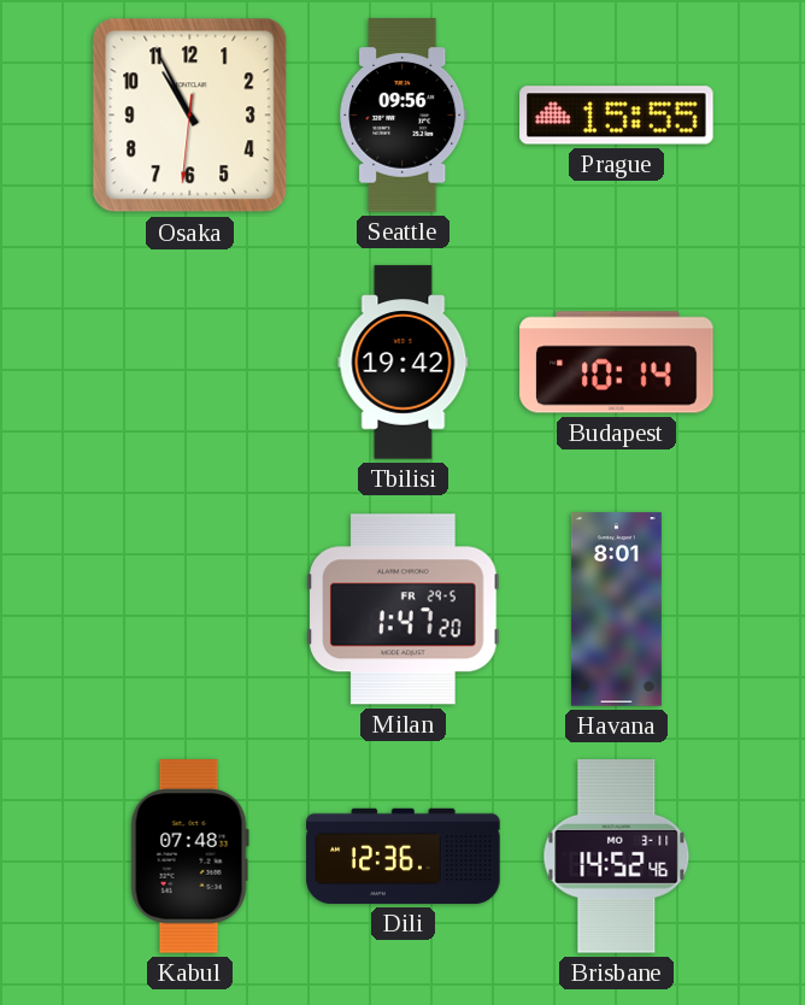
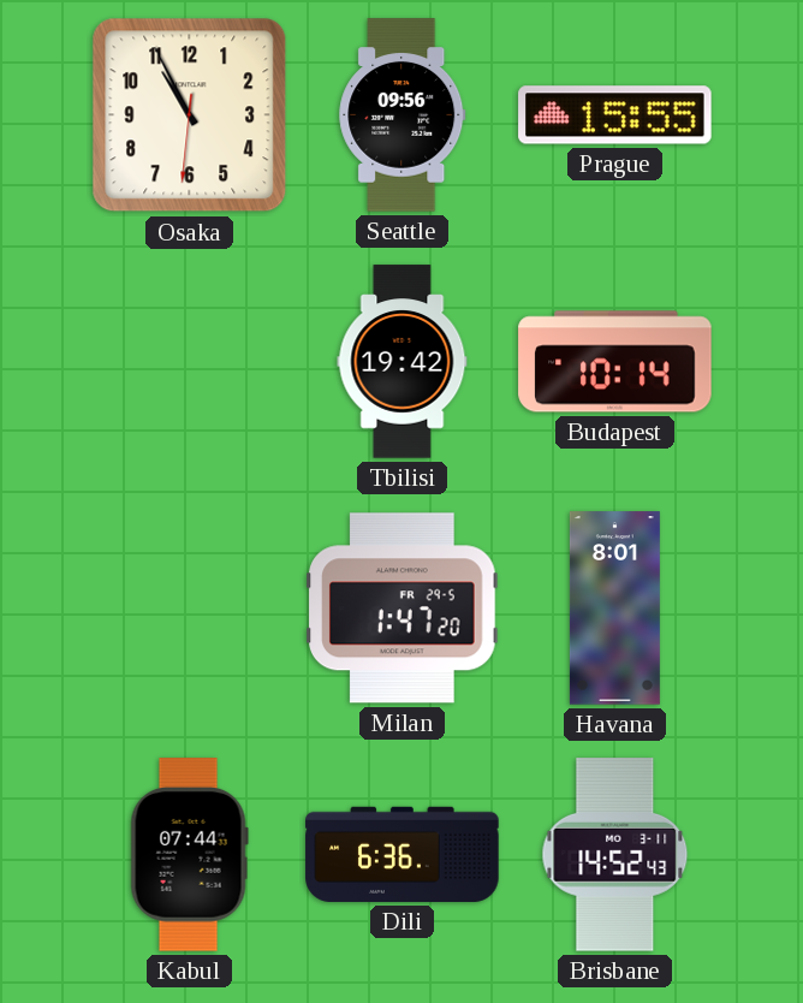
Kabul: 07:48 -> 07:44
Dili: 12:36 -> 6:36
Brisbane: 14:52:46 -> 14:52:43
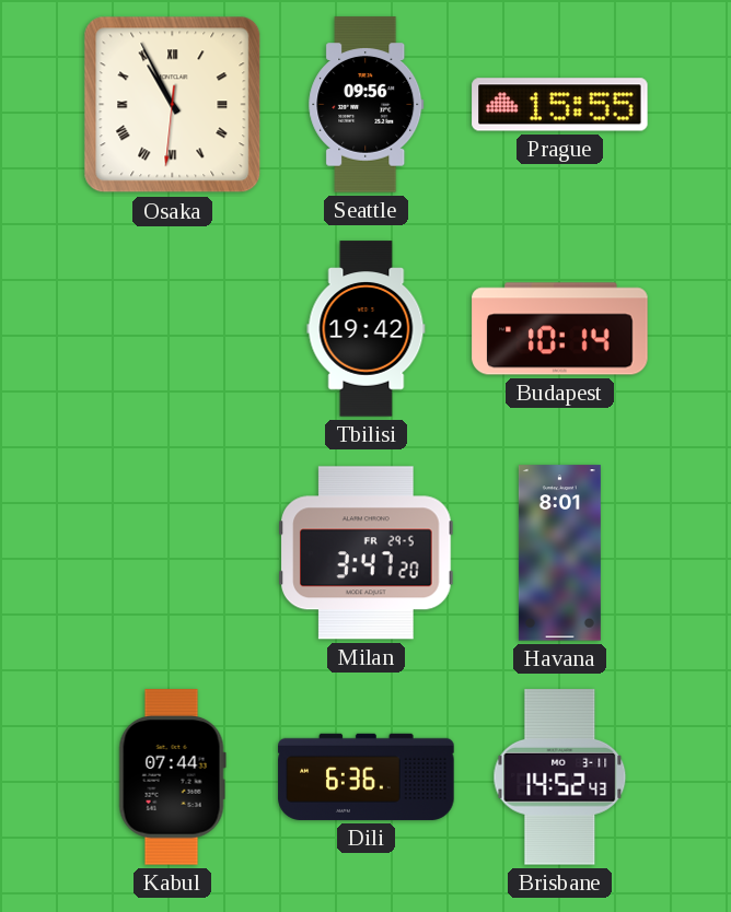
Osaka numerals: Arabic -> Roman
Milan: 1:47 -> 3:47
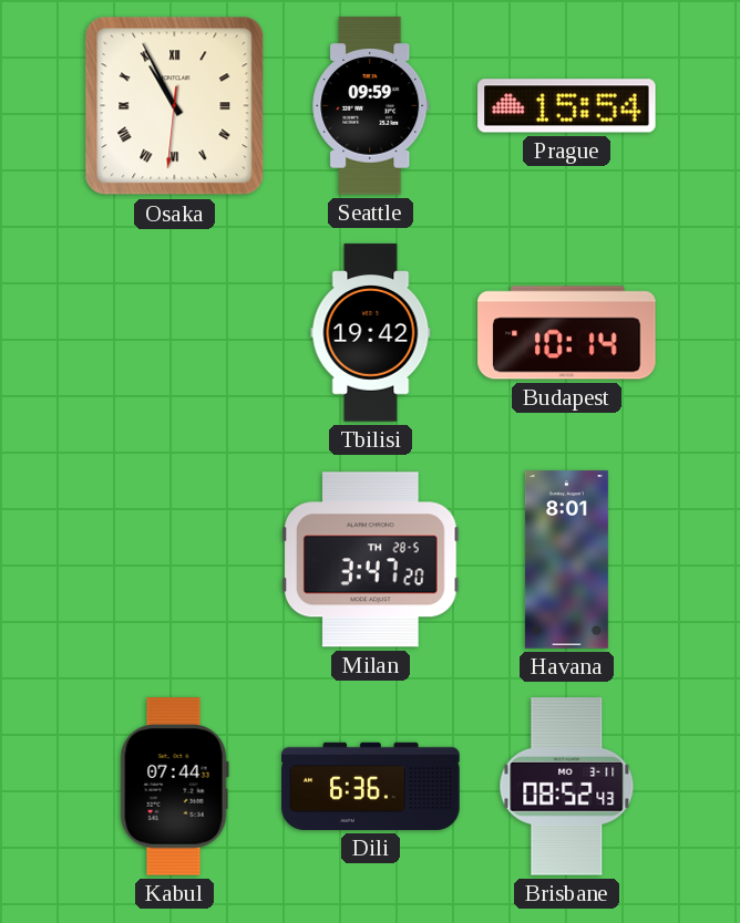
Seattle: 09:56 -> 09:59
Prague: 15:55 -> 15:54
Milan date: FR 29-5 -> TH 28-5
Brisbane: 14:52 -> 08:52
